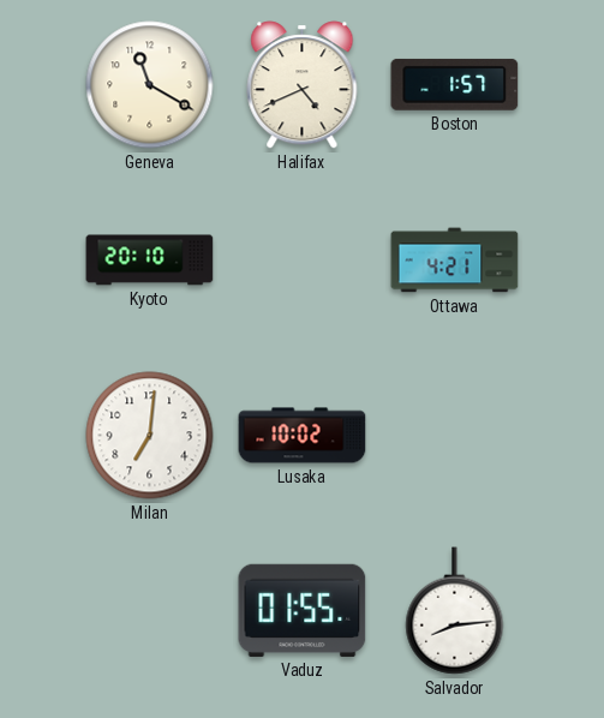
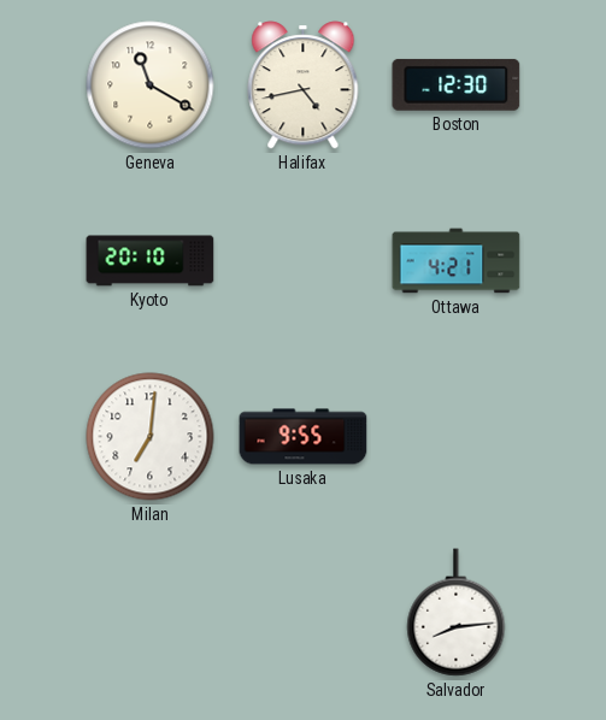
Halifax: 4:41 -> 4:43
Boston: 1:57 -> 12:30
Lusaka: 10:02 -> 9:55
Vaduz: 01:55 -> none
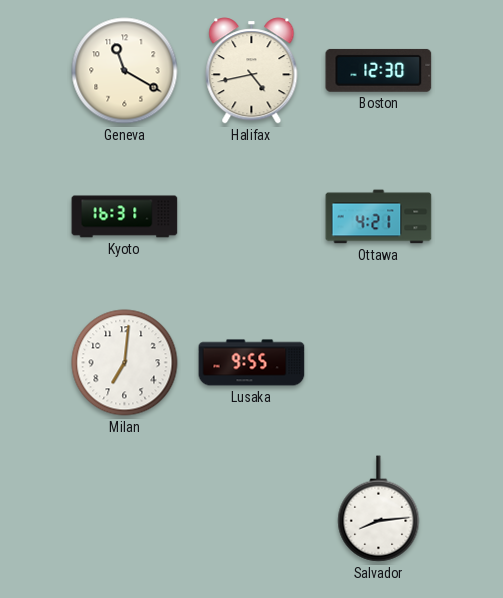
Kyoto: 20:10 -> 16:31
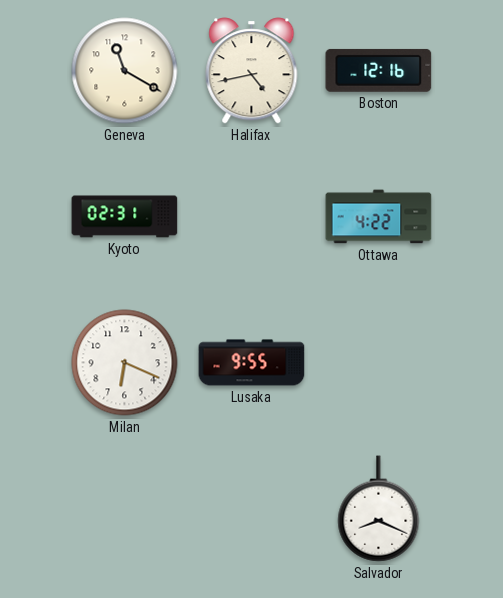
Boston: 12:30 -> 12:16
Kyoto: 16:31 -> 02:31
Ottawa: 4:21 -> 4:22
Milan: 7:01 -> 6:19
Salvador: 8:14 -> 8:19
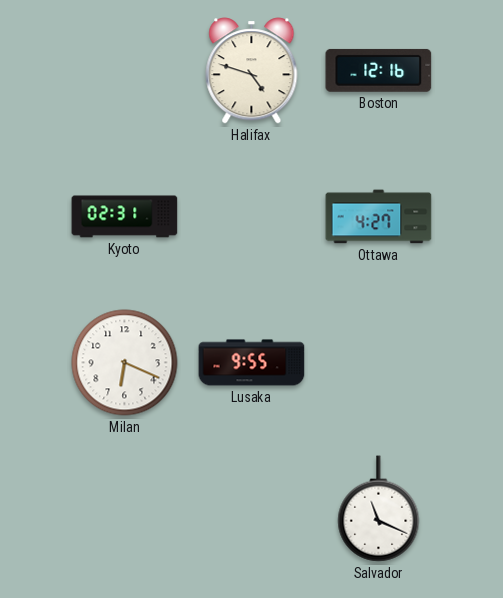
Geneva: 11:20 -> none
Halifax: 4:43 -> 4:48
Ottawa: 4:22 -> 4:27
Salvador: 8:19 -> 11:19
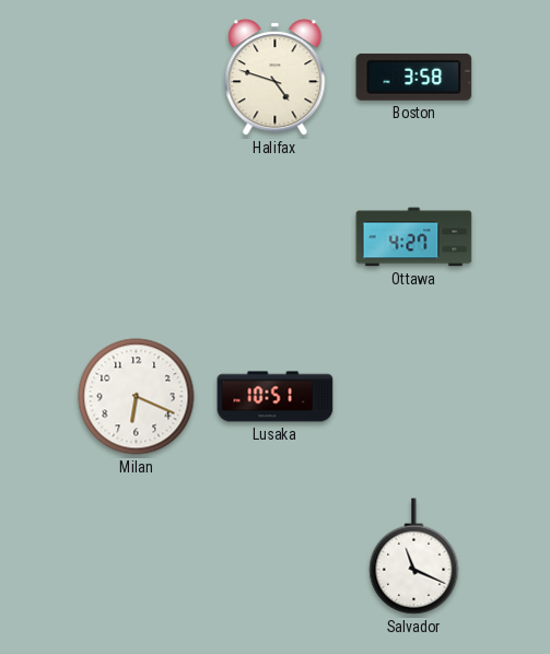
Boston: 12:16 -> 3:58
Kyoto: 02:31 -> none
Lusaka: 9:55 -> 10:51
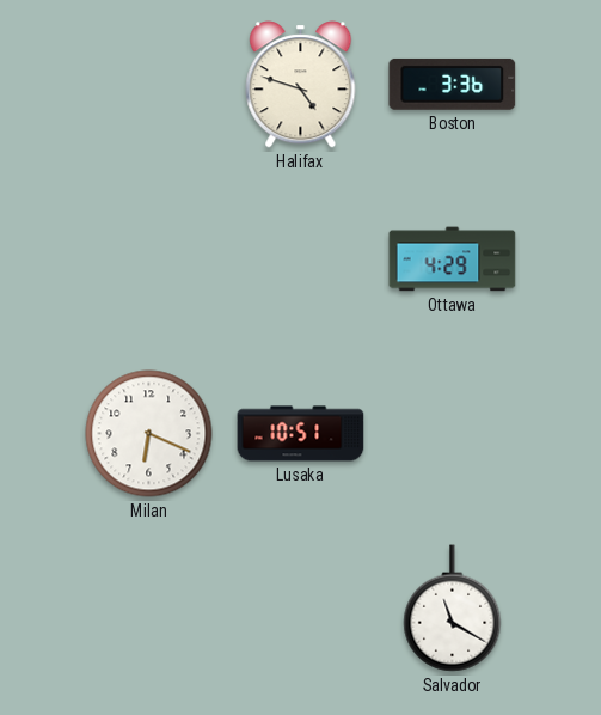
Boston: 3:58 -> 3:36
Ottawa: 4:27 -> 4:29
Salvador: 11:19 -> 11:20
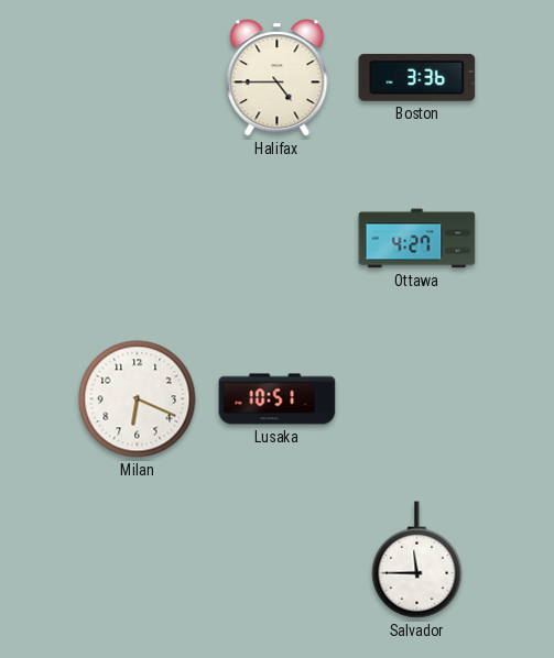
Halifax: 4:48 -> 4:45
Ottawa: 4:29 -> 4:27
Salvador: 11:20 -> 11:45
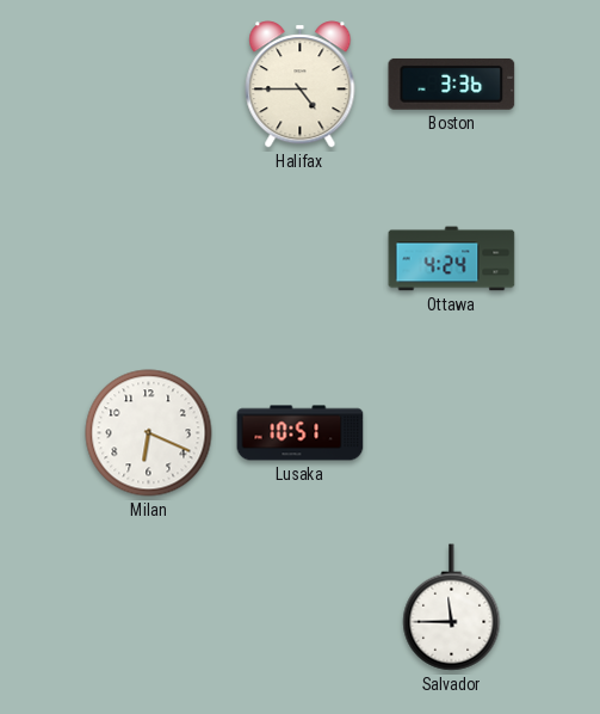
Ottawa: 4:27 -> 4:24
